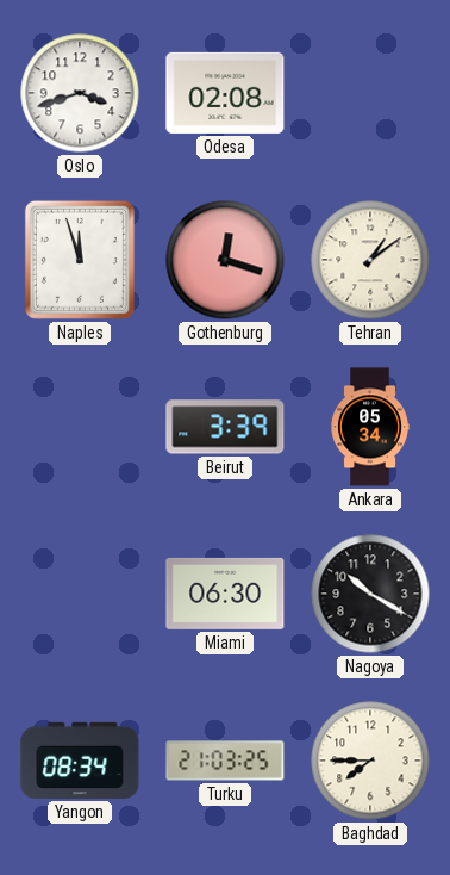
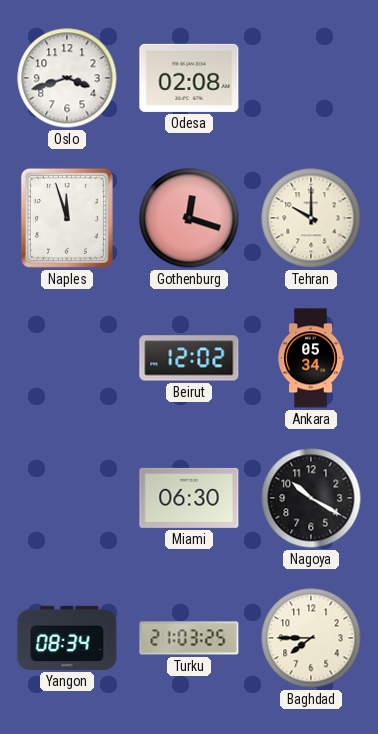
Tehran: 1:09 -> 10:00
Beirut: 3:39 -> 12:02
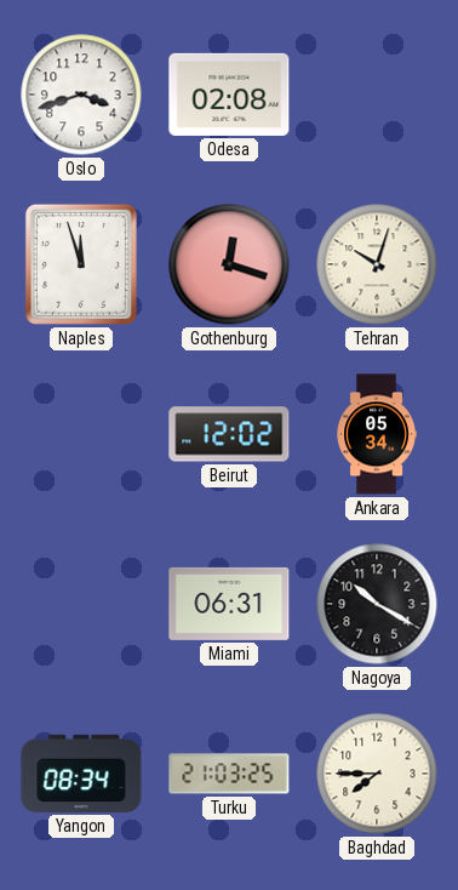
Tehran: 10:00 -> 10:03
Miami: 06:30 -> 06:31
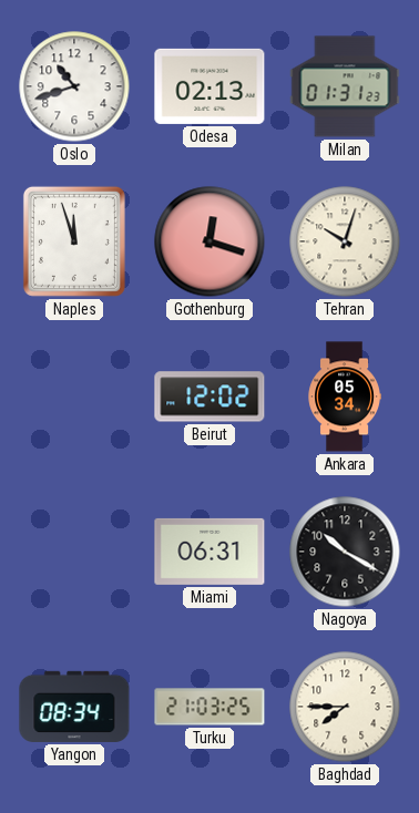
Oslo: 3:42 -> 10:42
Odesa: 02:08 -> 02:13
Milan: none -> 01:31
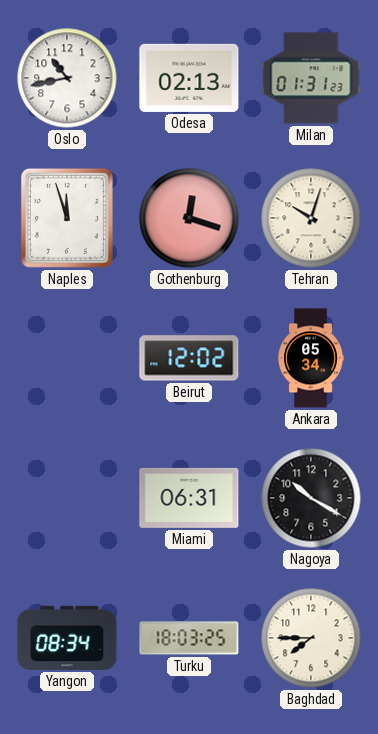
Oslo: 10:42 -> 10:43
Turku: 21:03 -> 18:03
